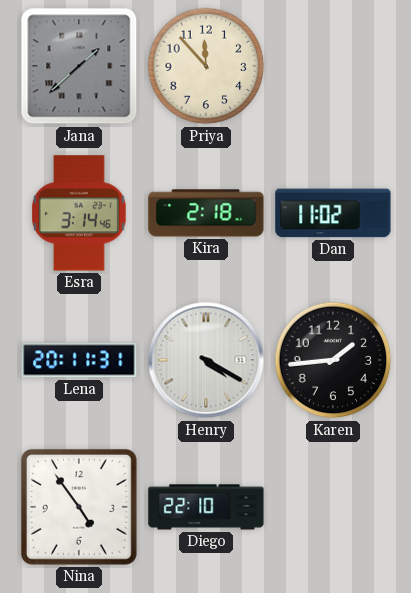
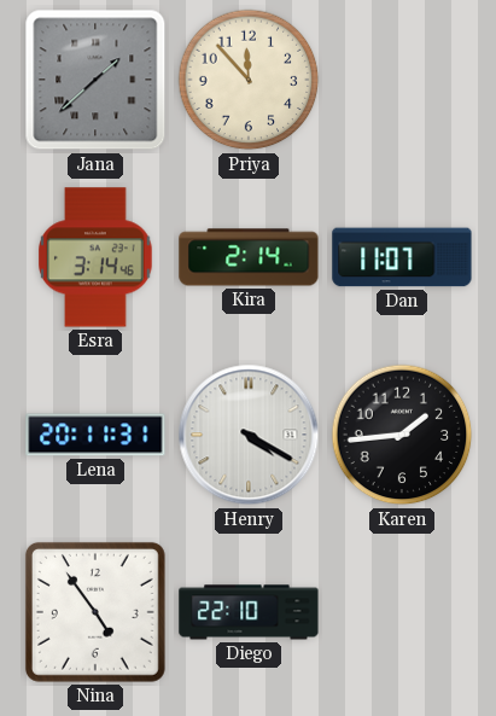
Kira: 2:18 -> 2:14
Dan: 11:02 -> 11:07
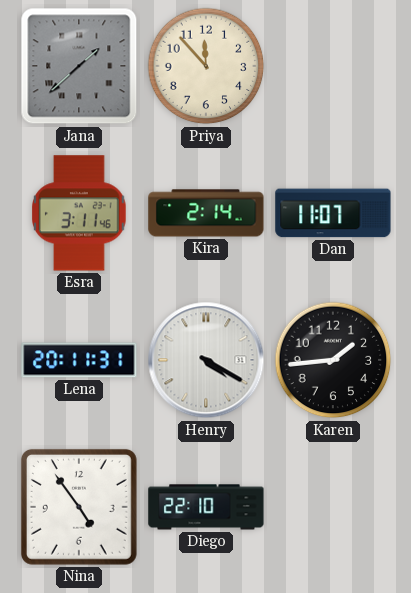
Esra: 3:14 -> 3:11
